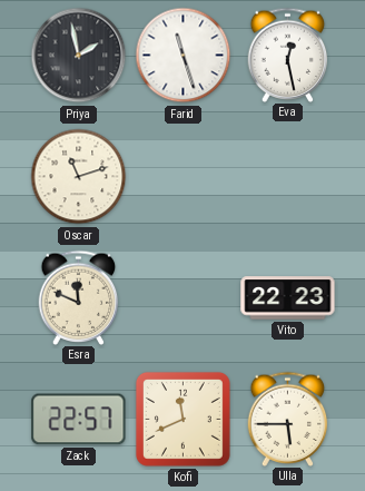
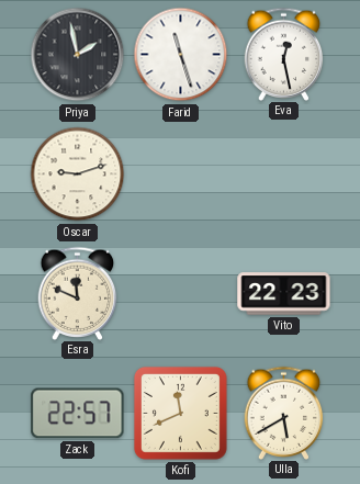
Oscar: 11:12 -> 9:12
Ulla: 5:45 -> 5:40
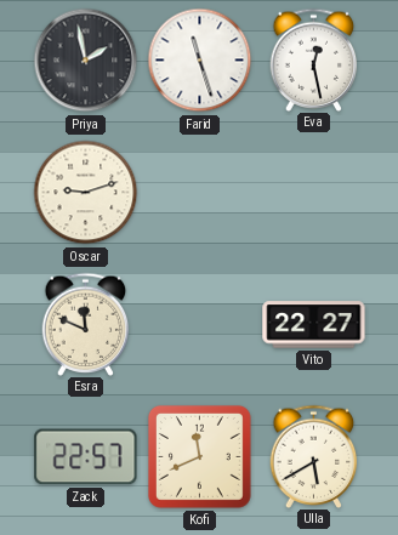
Vito: 22:23 -> 22:27
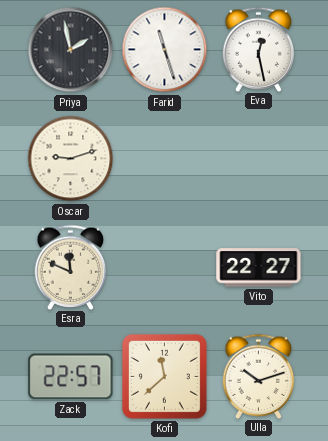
Kofi: 11:41 -> 11:38
Ulla: 5:40 -> 10:12
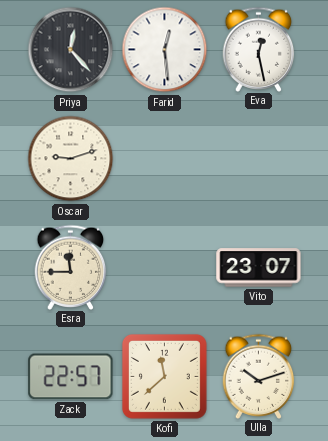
Priya: 1:58 -> 12:23
Farid: 11:27 -> 12:29
Esra: 11:49 -> 11:45
Vito: 22:27 -> 23:07
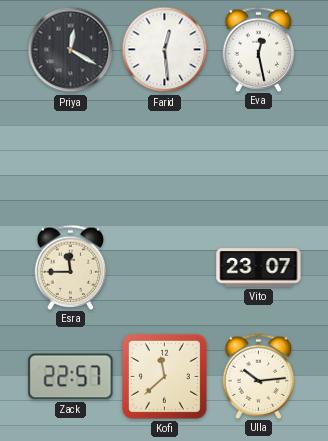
Priya: 12:23 -> 12:20
Oscar: 9:12 -> none
Ulla: 10:12 -> 10:14
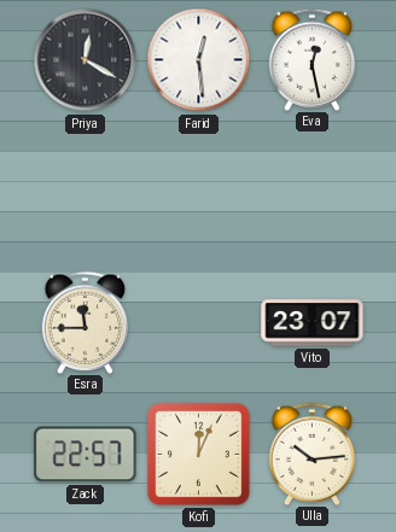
Kofi: 11:38 -> 12:04
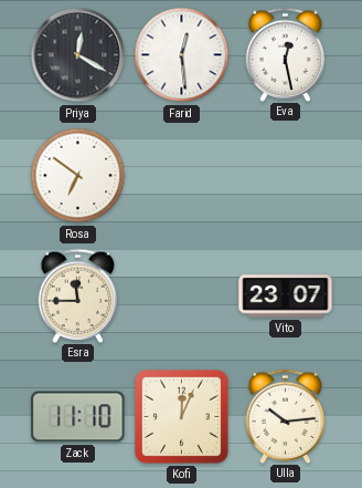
Rosa: none -> 6:51
Zack: 22:57 -> 11:10
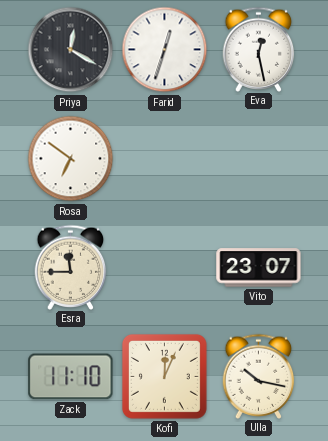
Farid: 12:29 -> 12:33
Ulla: 10:14 -> 10:17
